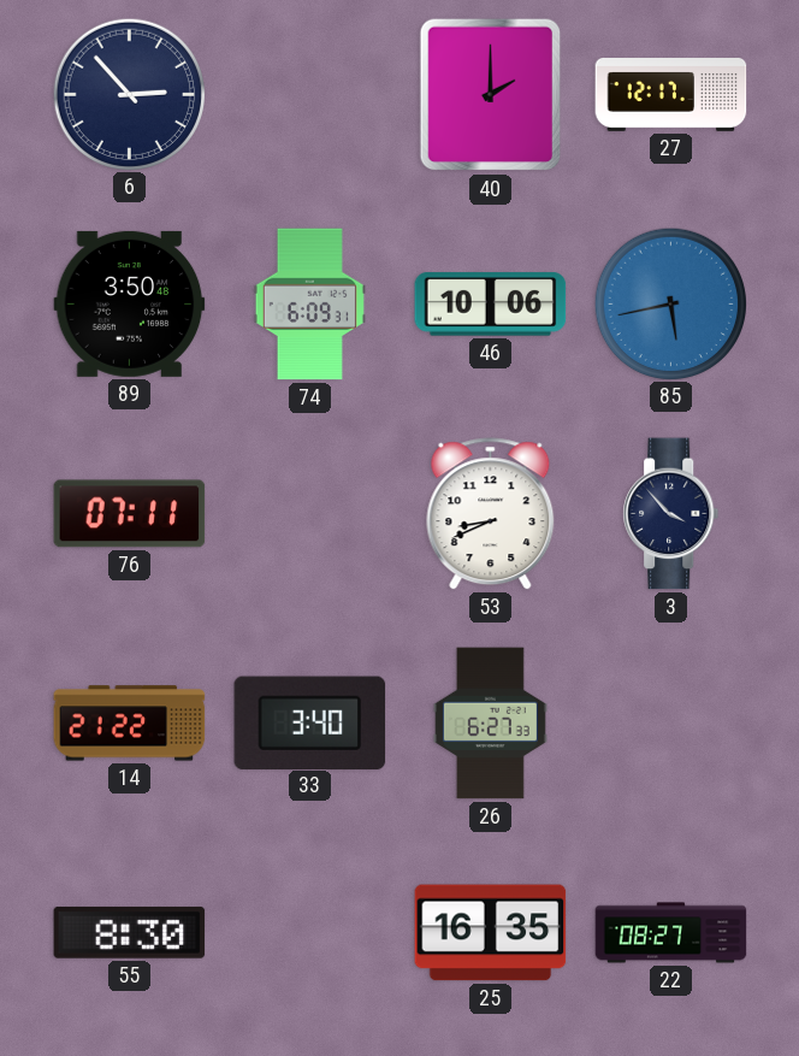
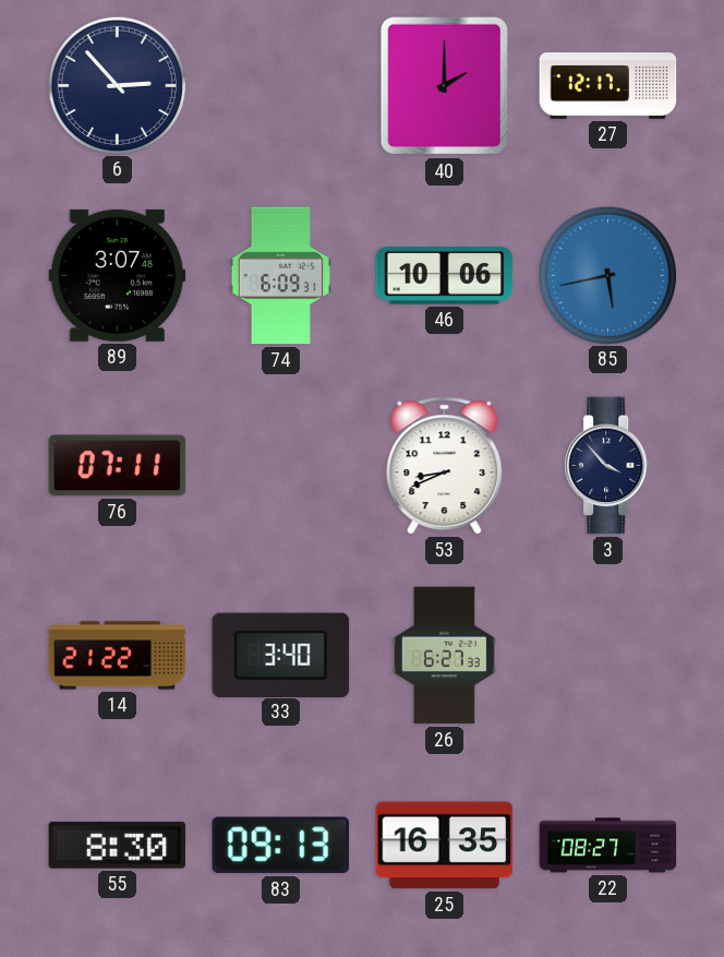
89: 3:50 -> 3:07
83: none -> 09:13
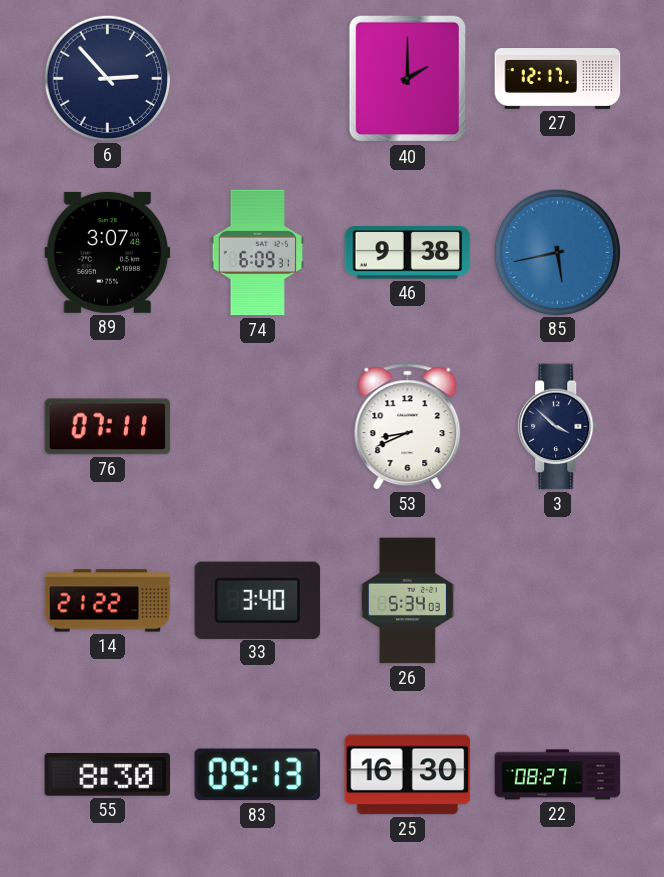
46: 10:06 -> 9:38
3: 3:53 -> 3:52
26: 6:27 -> 5:34
25: 16:35 -> 16:30
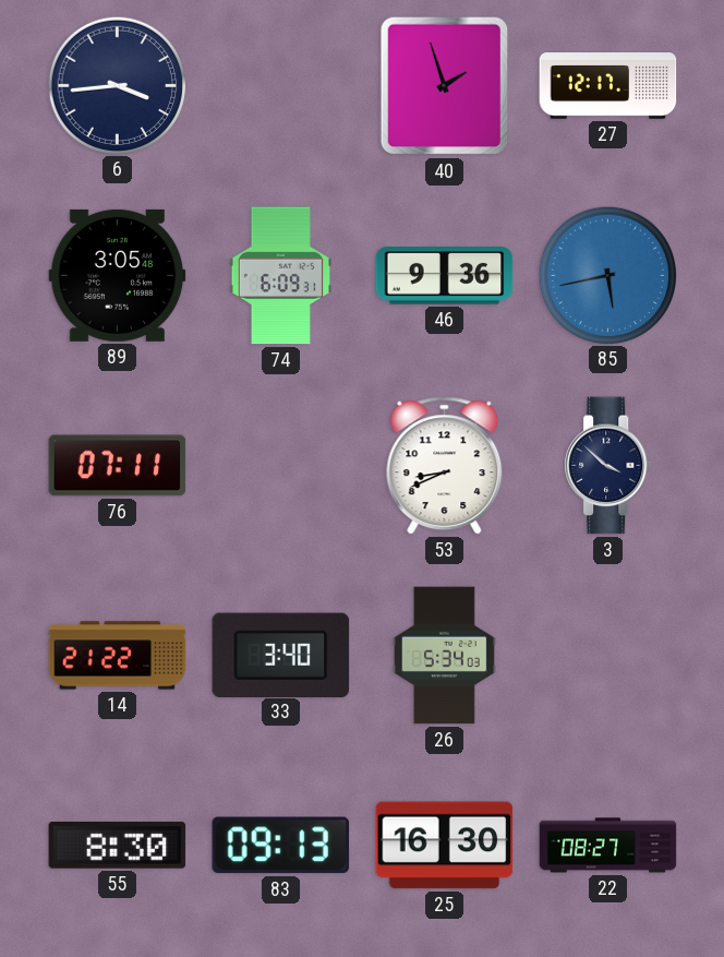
6: 2:53 -> 3:44
40: 2:00 -> 1:57
89: 3:07 -> 3:05
46: 9:38 -> 9:36
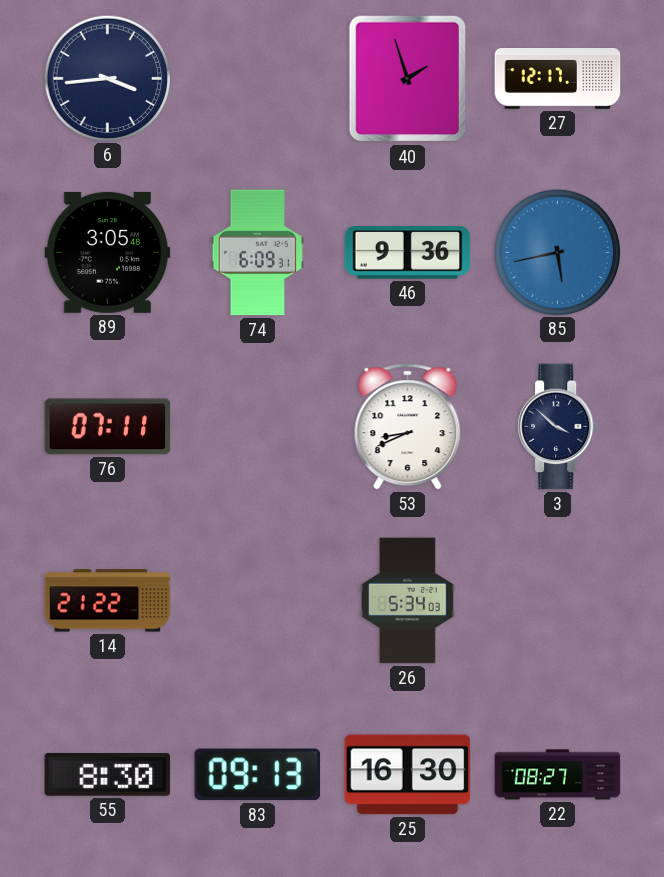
33: 3:40 -> none
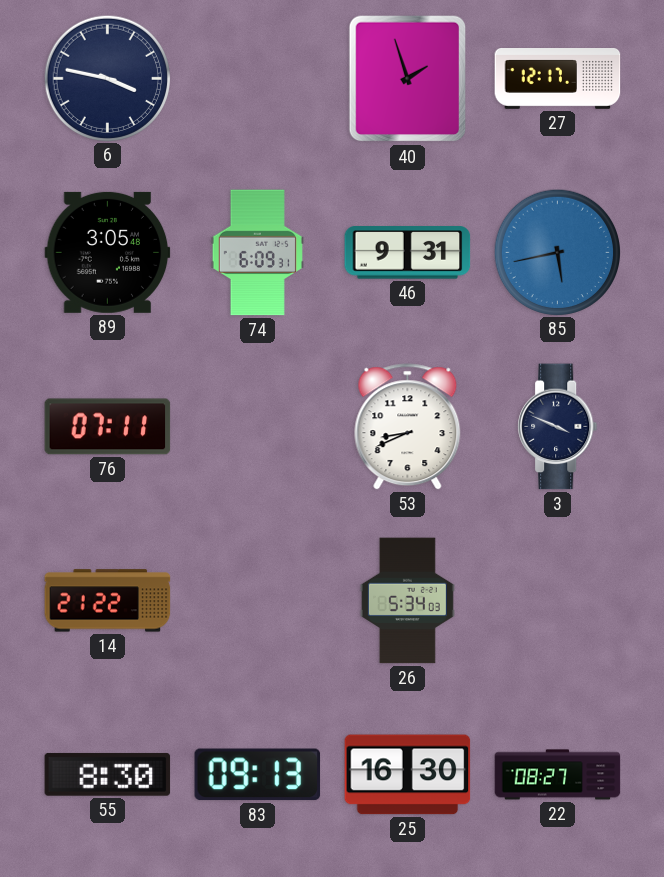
6: 3:44 -> 3:47
46: 9:36 -> 9:31
3: 3:52 -> 3:49
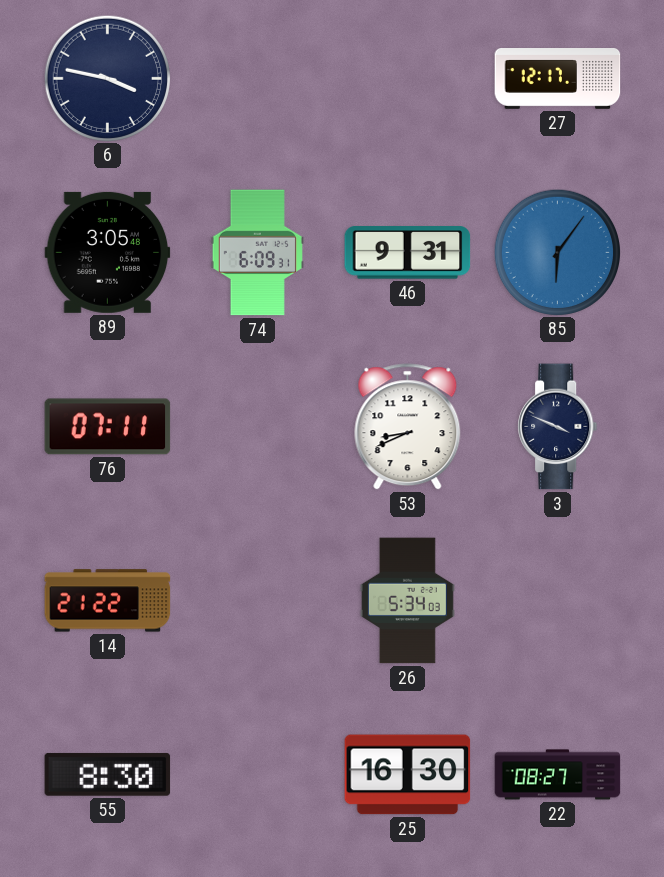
40: 1:57 -> none
85: 5:43 -> 6:06
83: 09:13 -> none
